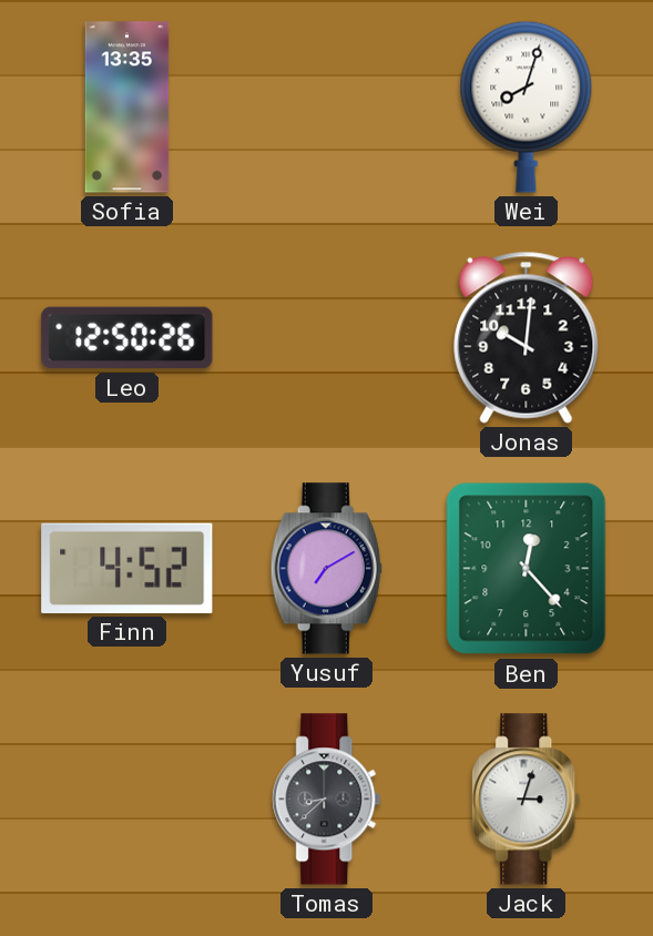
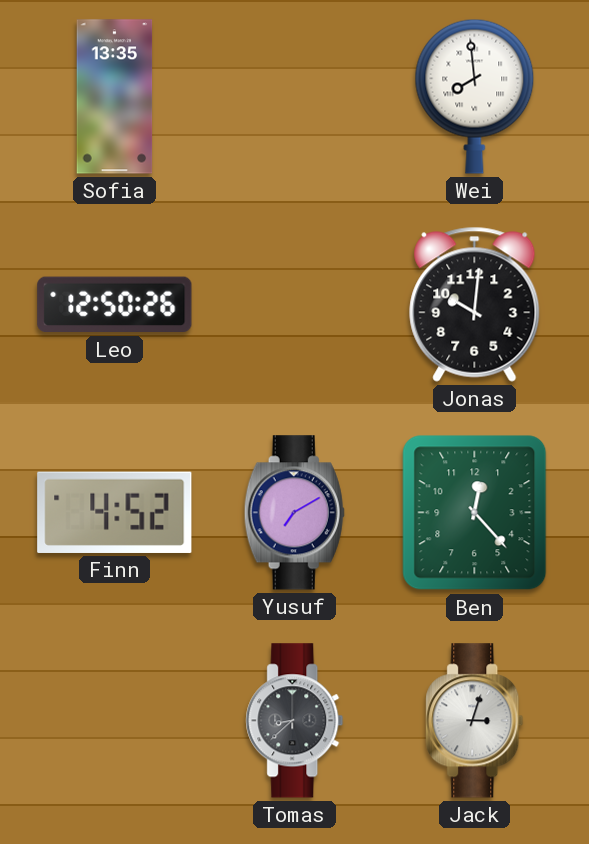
Wei: 8:03 -> 7:59
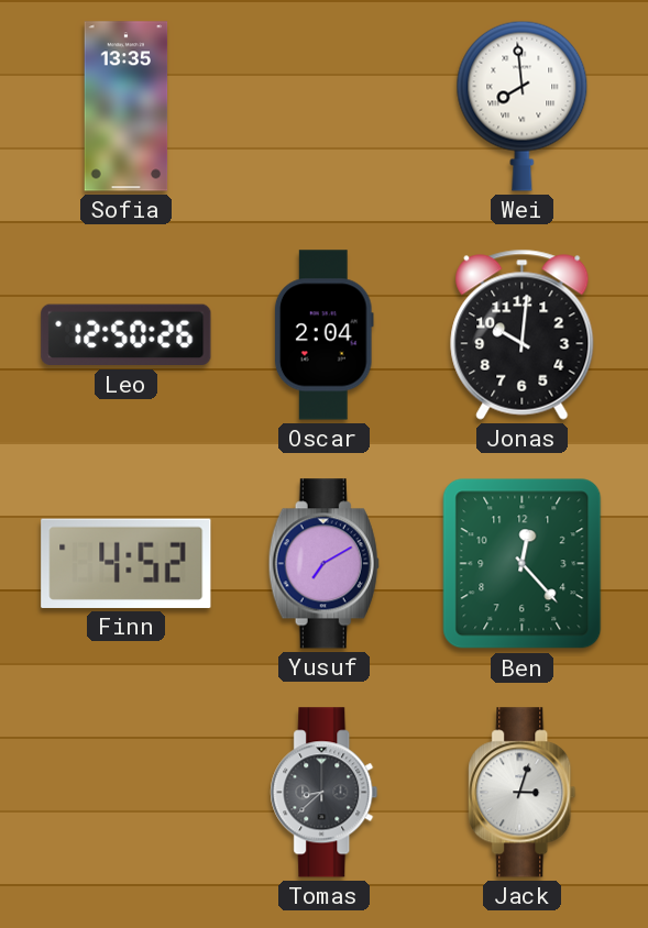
Oscar: none -> 2:04
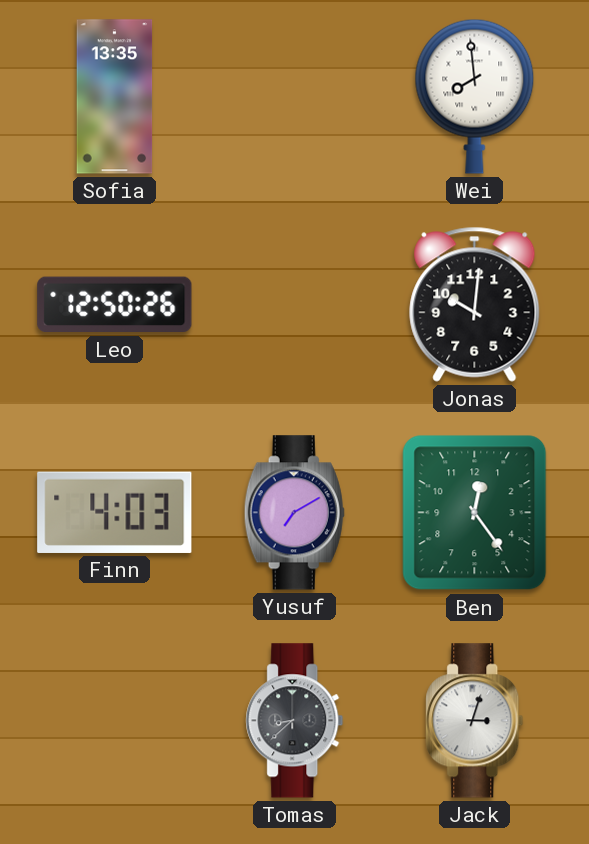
Oscar: 2:04 -> none
Finn: 4:52 -> 4:03
Ben: 12:23 -> 12:24
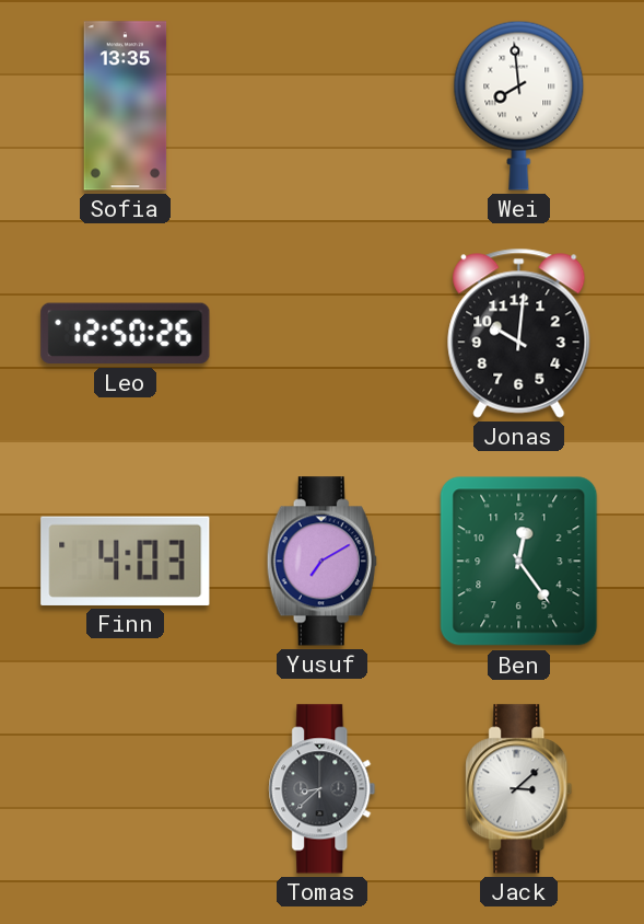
Jack: 3:03 -> 3:08
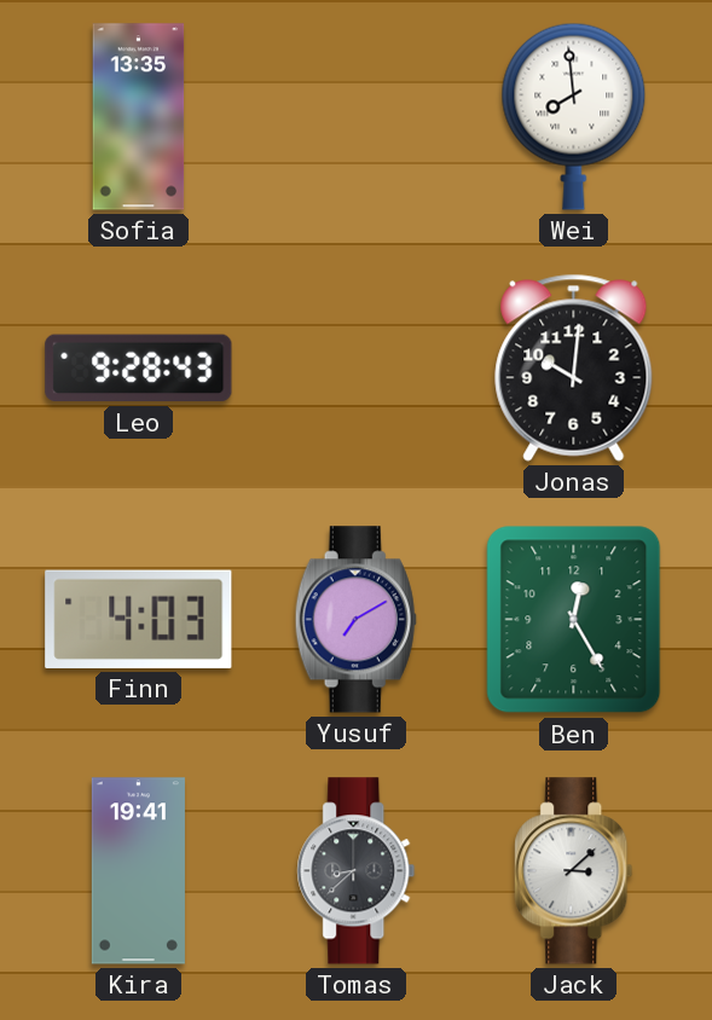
Leo: 12:50 -> 9:28
Ben: 12:24 -> 12:25
Kira: none -> 19:41
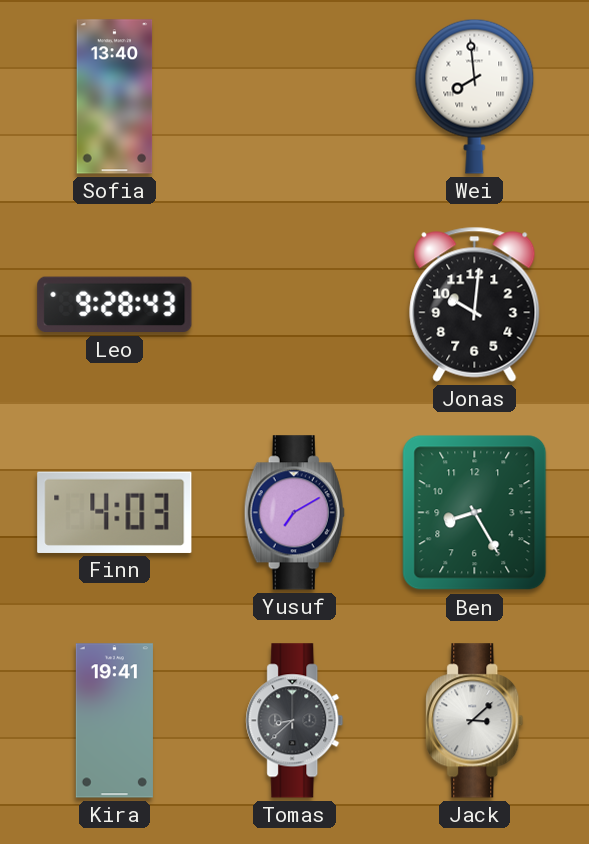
Sofia: 13:35 -> 13:40
Ben: 12:25 -> 8:25
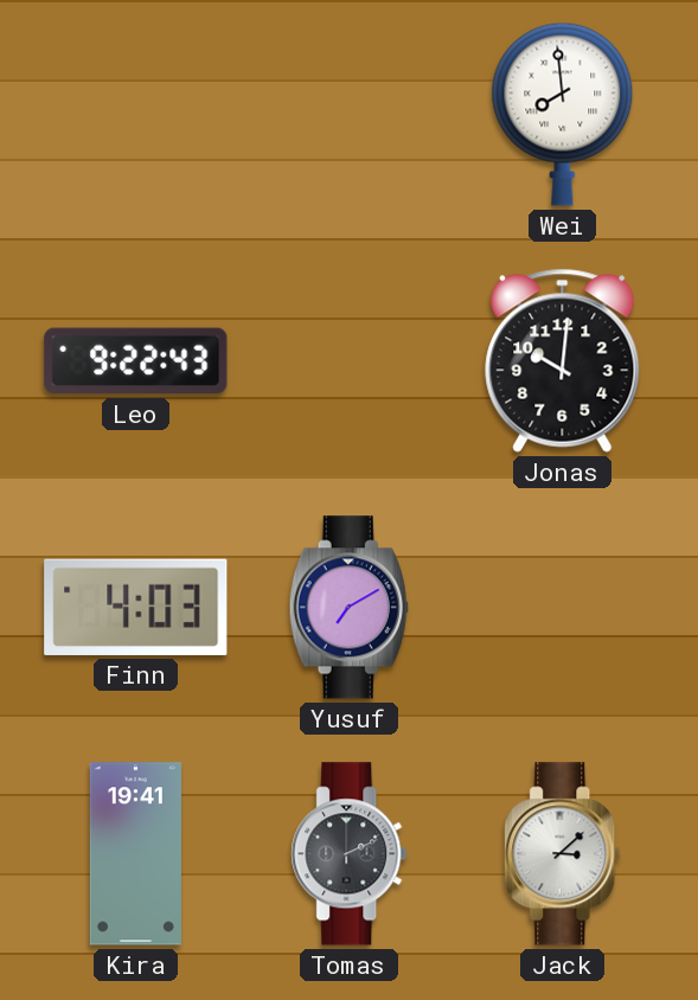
Sofia: 13:40 -> none
Leo: 9:28 -> 9:22
Ben: 8:25 -> none
Tomas: 8:38 -> 2:11
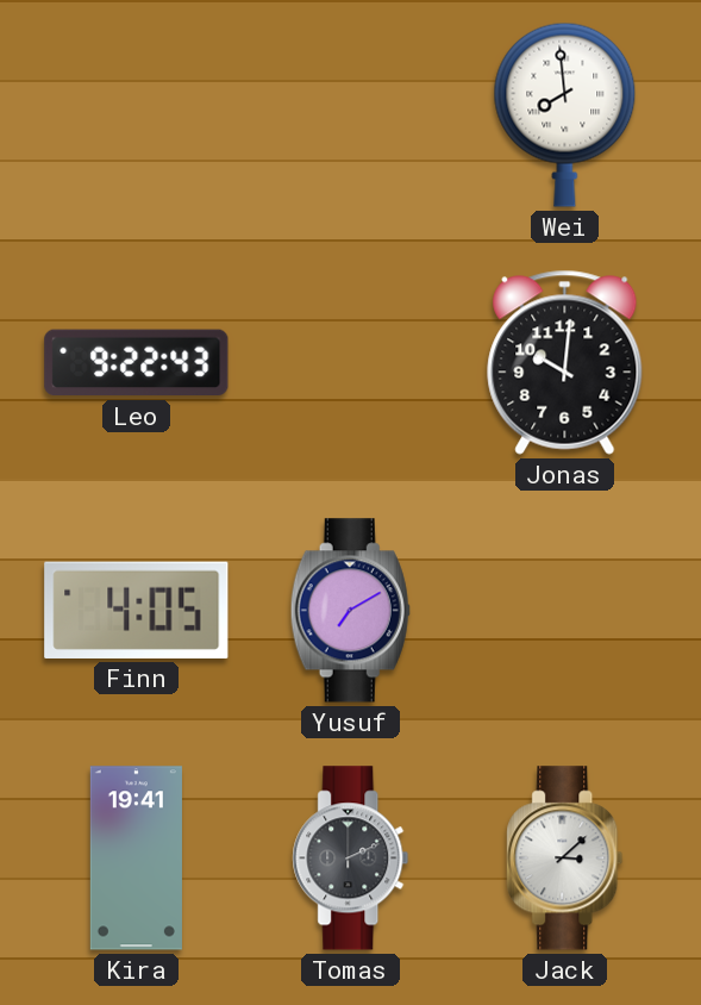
Finn: 4:03 -> 4:05
